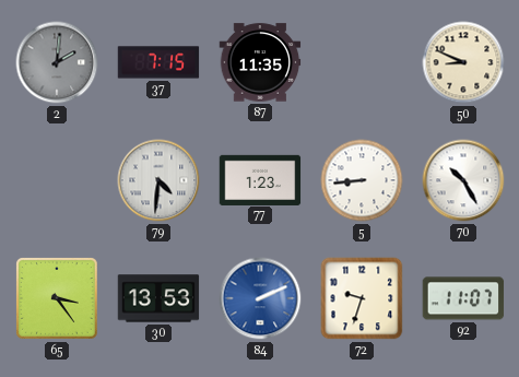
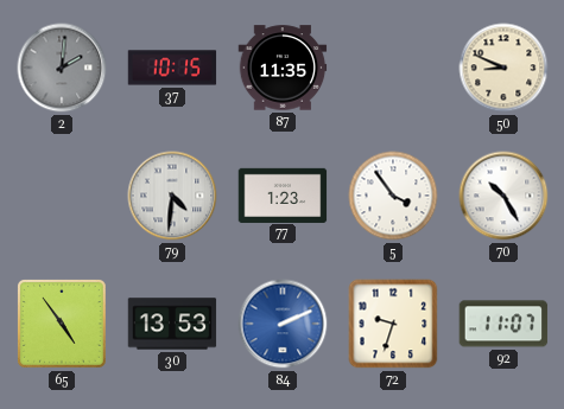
37: 7:15 -> 10:15
5: 8:44 -> 3:54
65: 3:24 -> 4:54
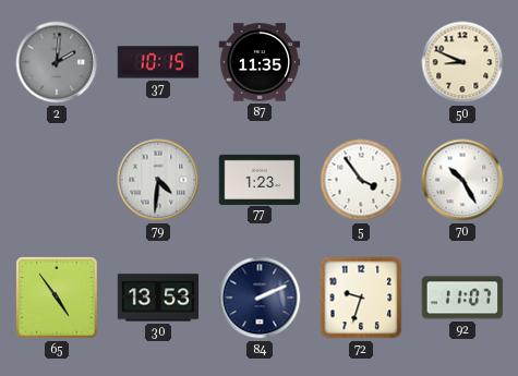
84 dial: blue -> navy
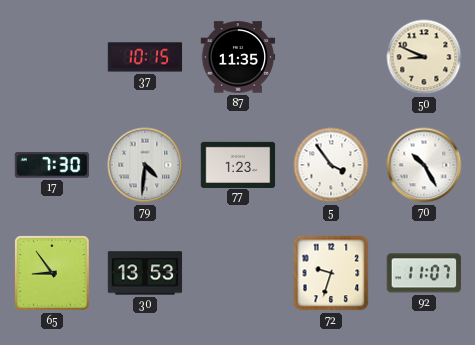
2: 2:01 -> none
17: none -> 7:30
65: 4:54 -> 8:54
84: 2:11 -> none
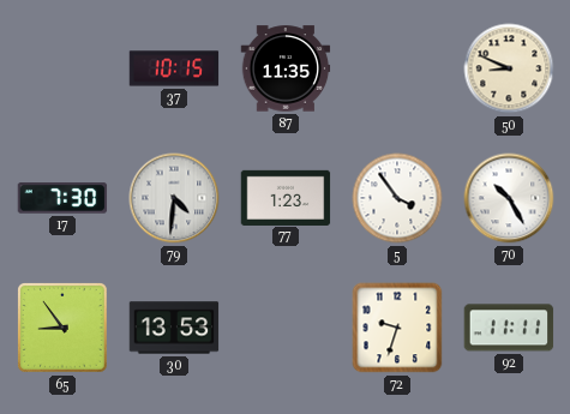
92: 11:07 -> 11:11
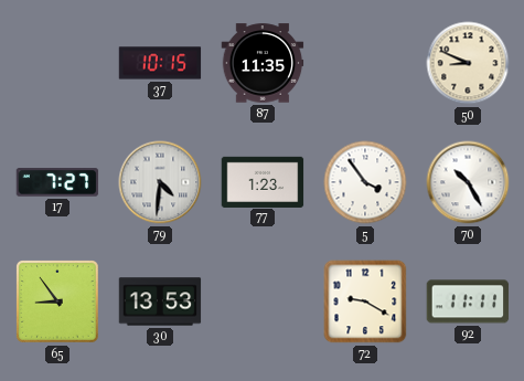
17: 7:30 -> 7:27
72: 9:33 -> 9:20
